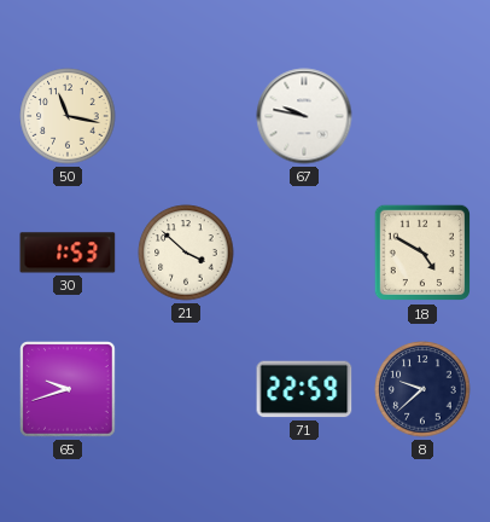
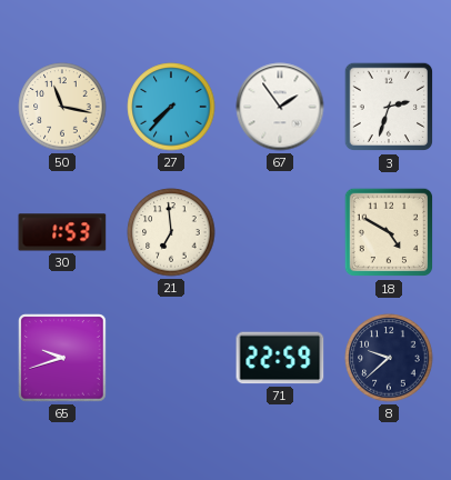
27: none -> 7:37
67: 9:47 -> 1:54
3: none -> 2:33
21: 3:52 -> 6:59
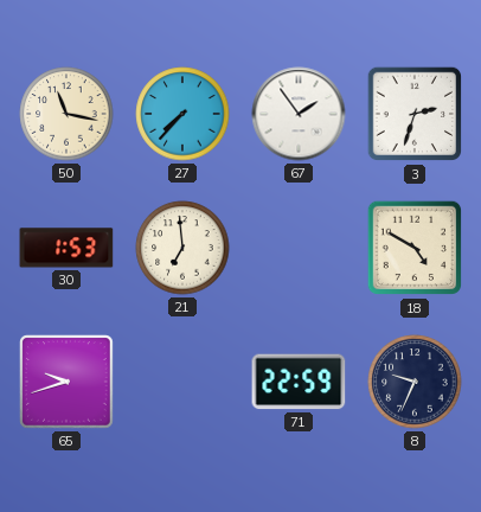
8: 9:38 -> 9:34
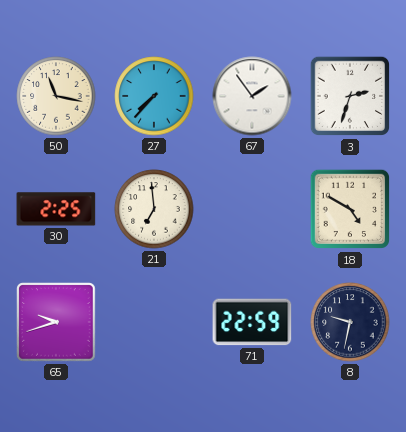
30: 1:53 -> 2:25
8: 9:34 -> 9:32
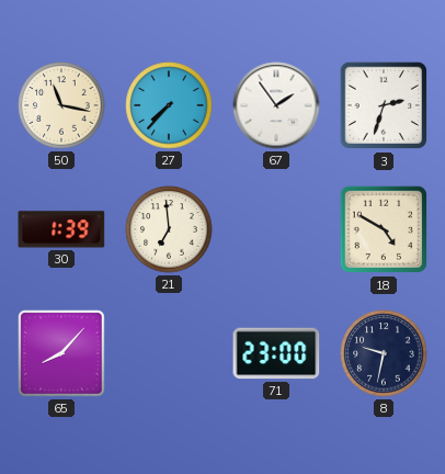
30: 2:25 -> 1:39
65: 9:42 -> 8:07
71: 22:59 -> 23:00
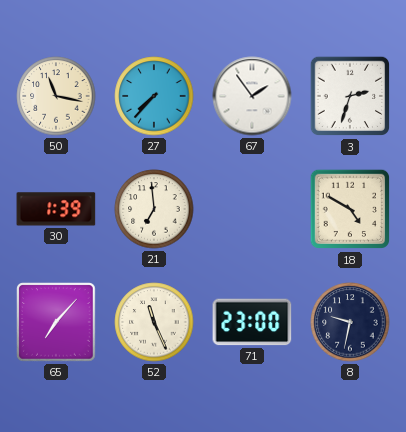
65: 8:07 -> 7:07
52: none -> 11:26
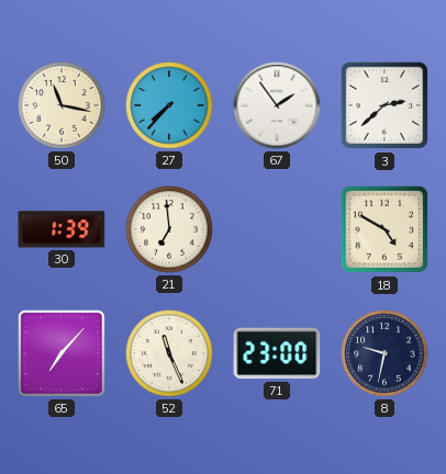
3: 2:33 -> 2:38
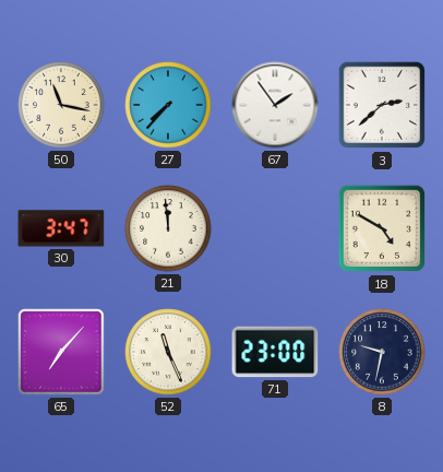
30: 1:39 -> 3:47
21: 6:59 -> 11:59
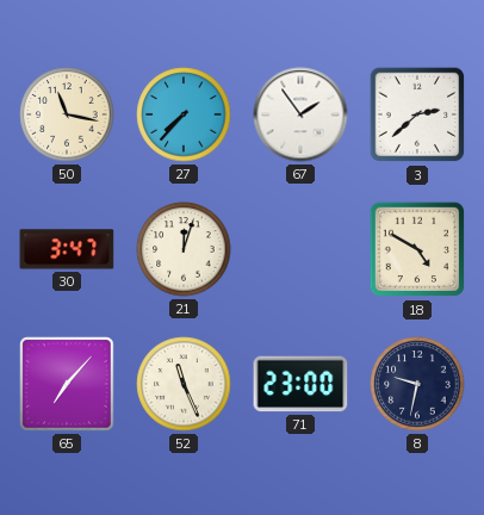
21: 11:59 -> 12:03
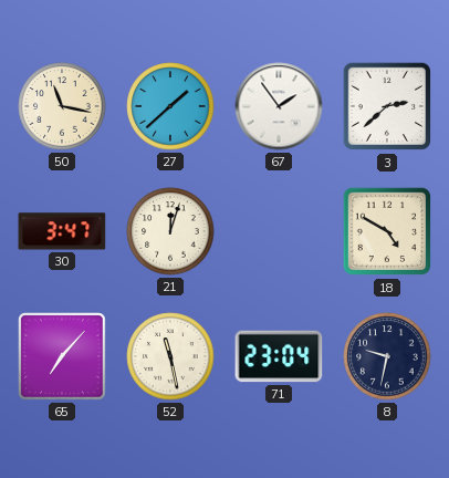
27: 7:37 -> 1:38
52: 11:26 -> 11:28
71: 23:00 -> 23:04
